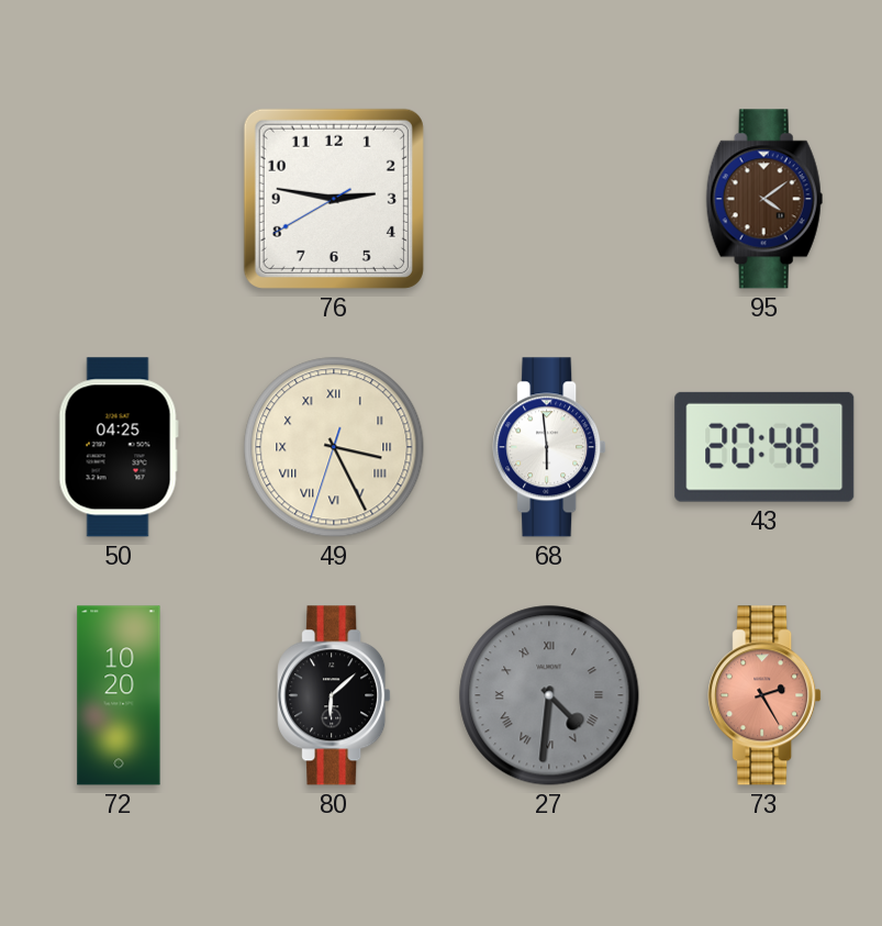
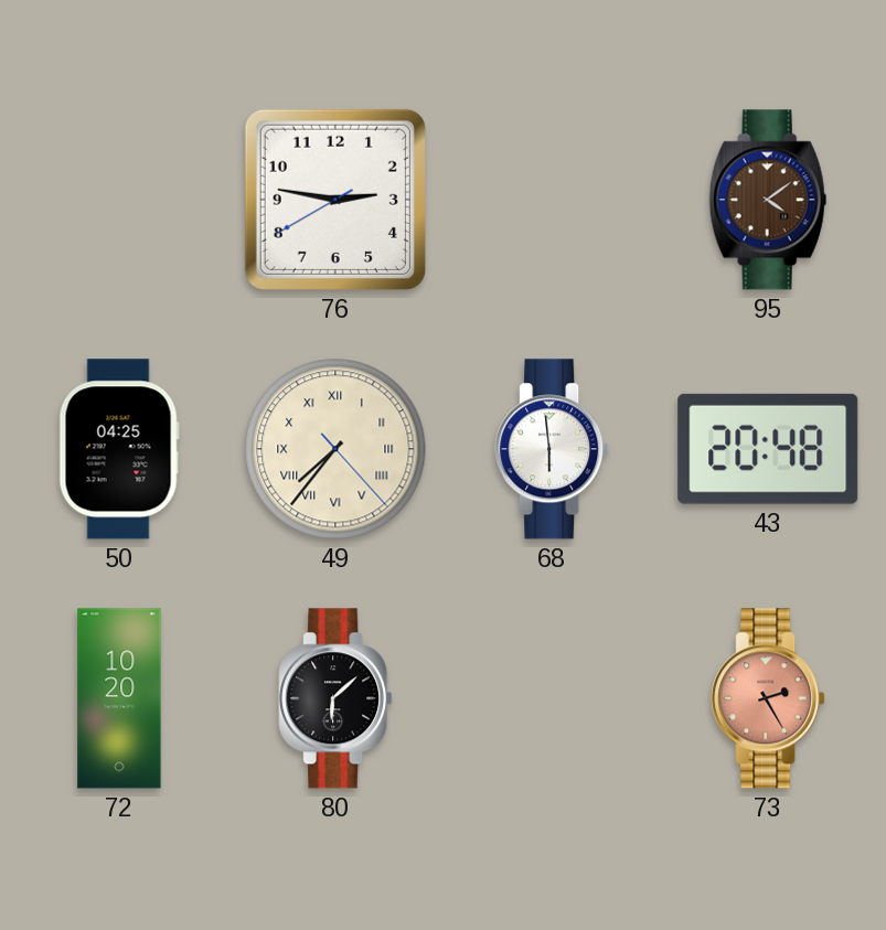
49: 3:25 -> 7:36
27: 4:31 -> none
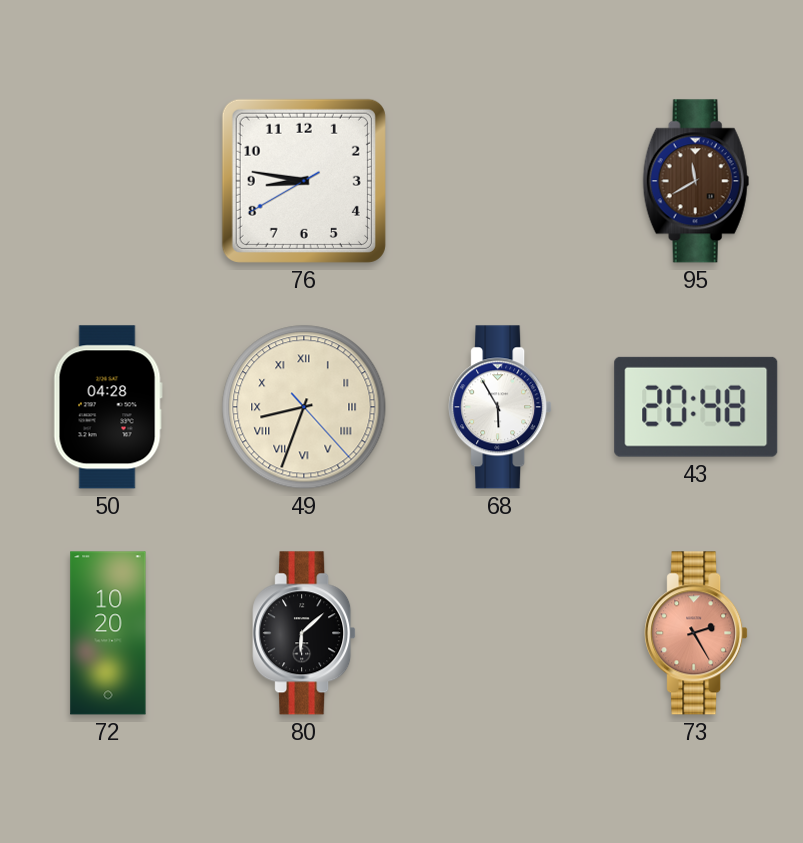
76: 2:46 -> 8:46
95: 4:09 -> 11:40
50: 04:25 -> 04:28
49: 7:36 -> 8:33
68: 5:59 -> 5:55
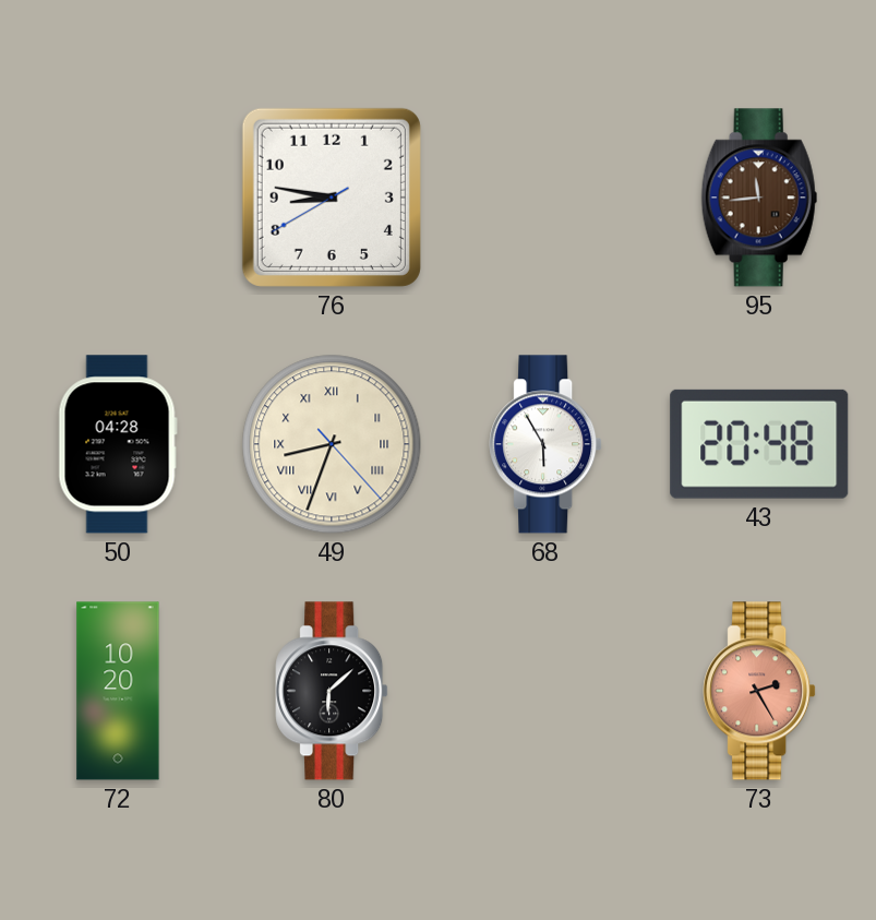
95: 11:40 -> 11:44
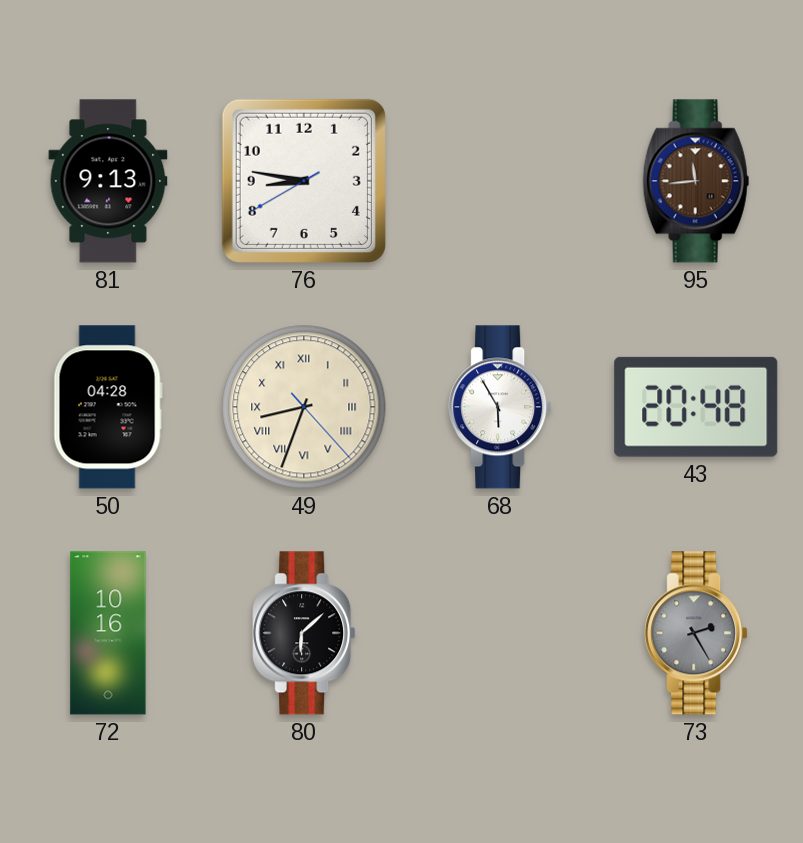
81: none -> 9:13
72: 10:20 -> 10:16
73 dial: salmon -> grey
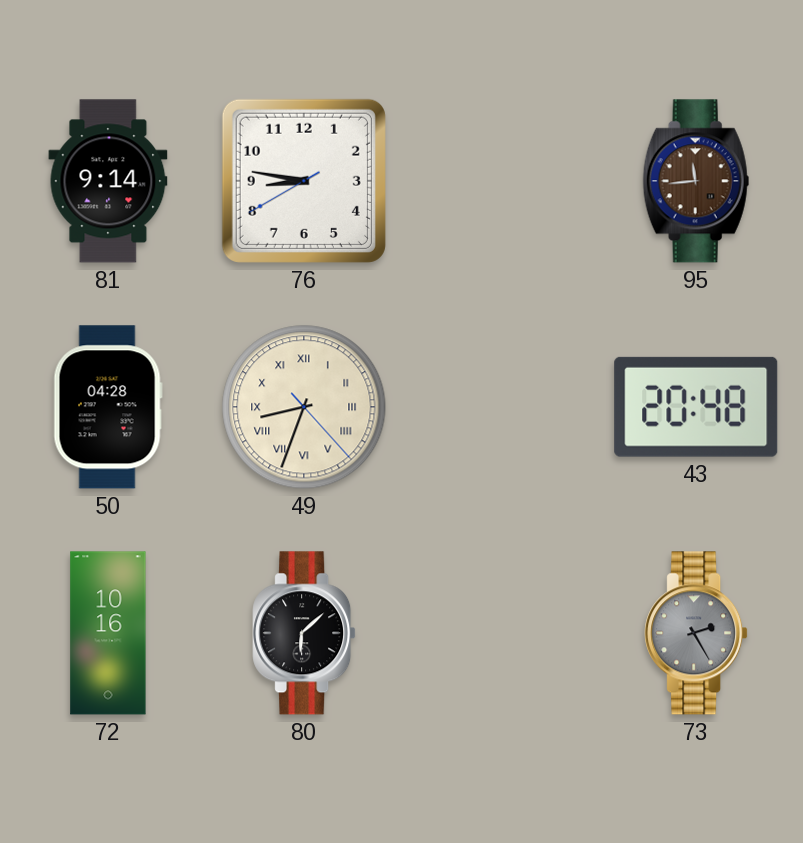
81: 9:13 -> 9:14
68: 5:55 -> none
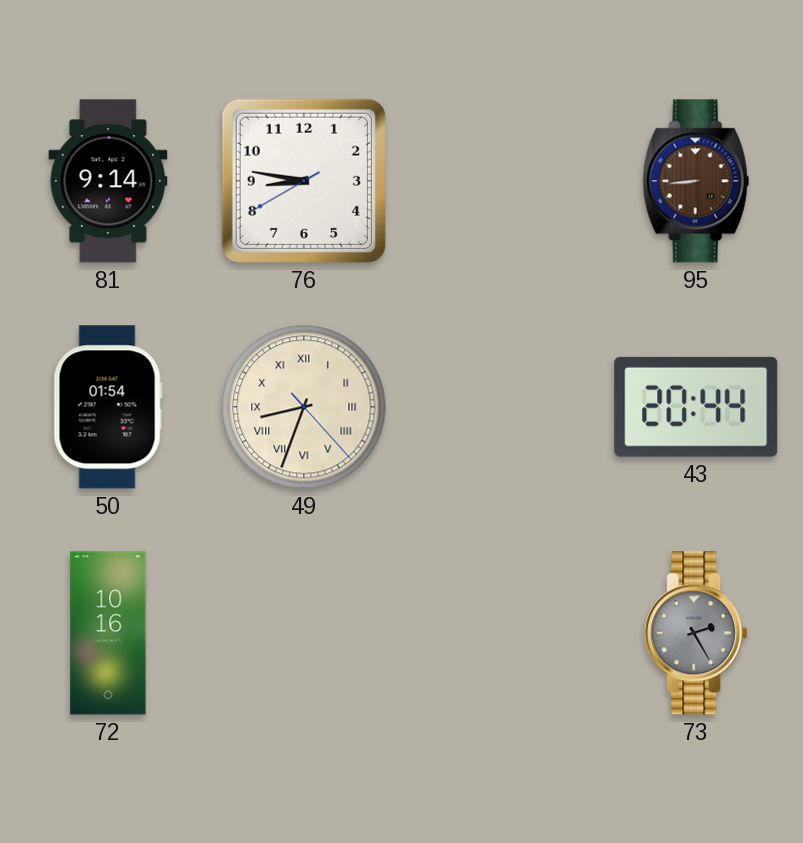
95: 11:44 -> 8:44
50: 04:28 -> 01:54
43: 20:48 -> 20:44
80: 6:08 -> none
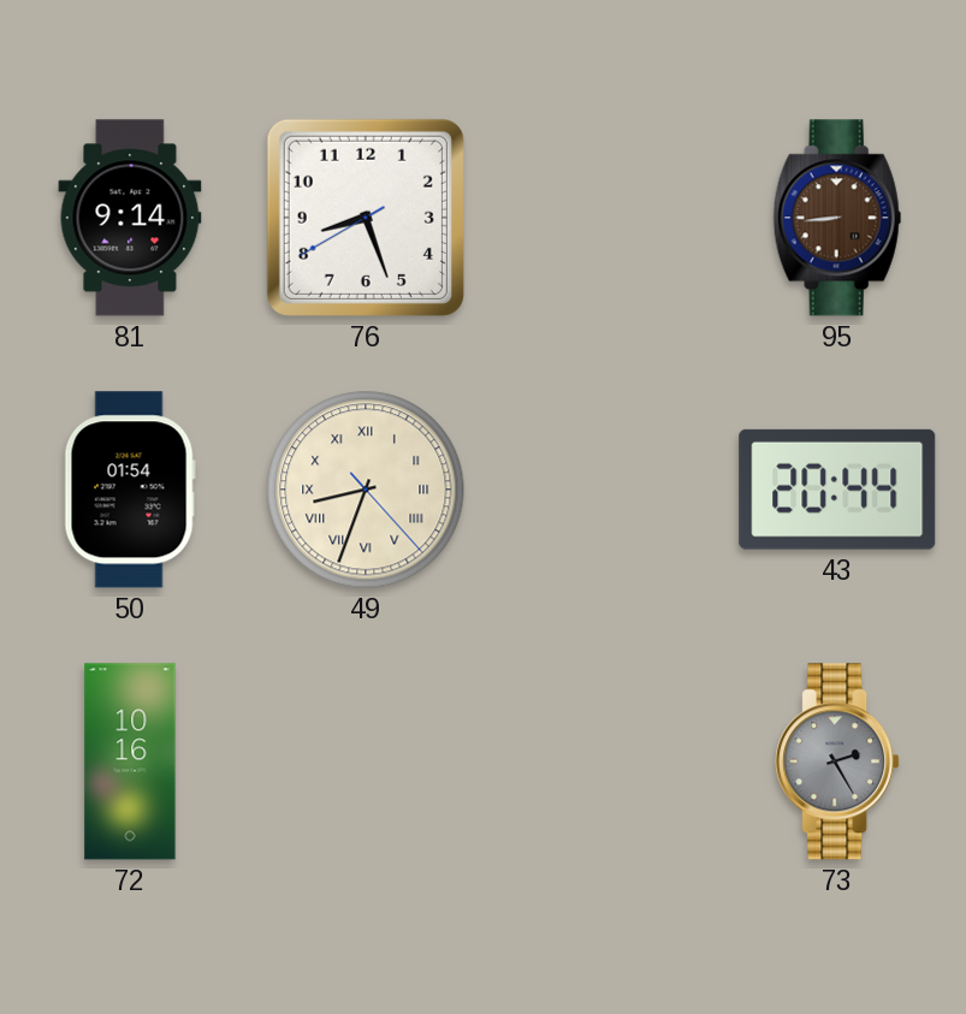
76: 8:46 -> 8:26
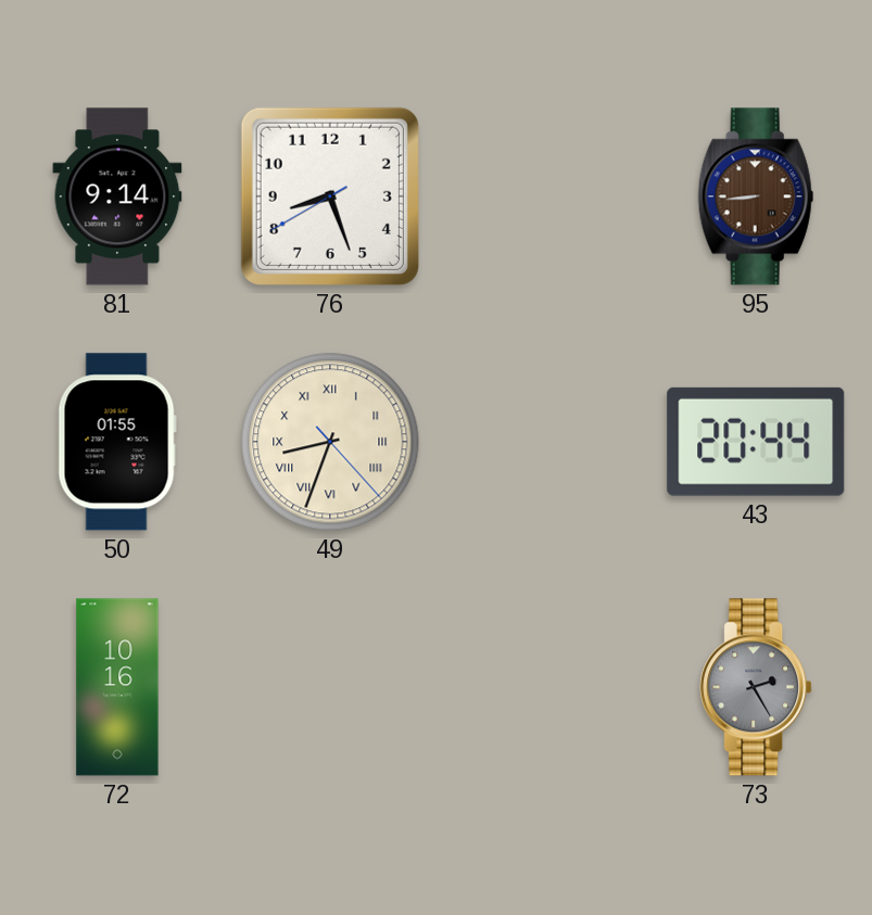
50: 01:54 -> 01:55
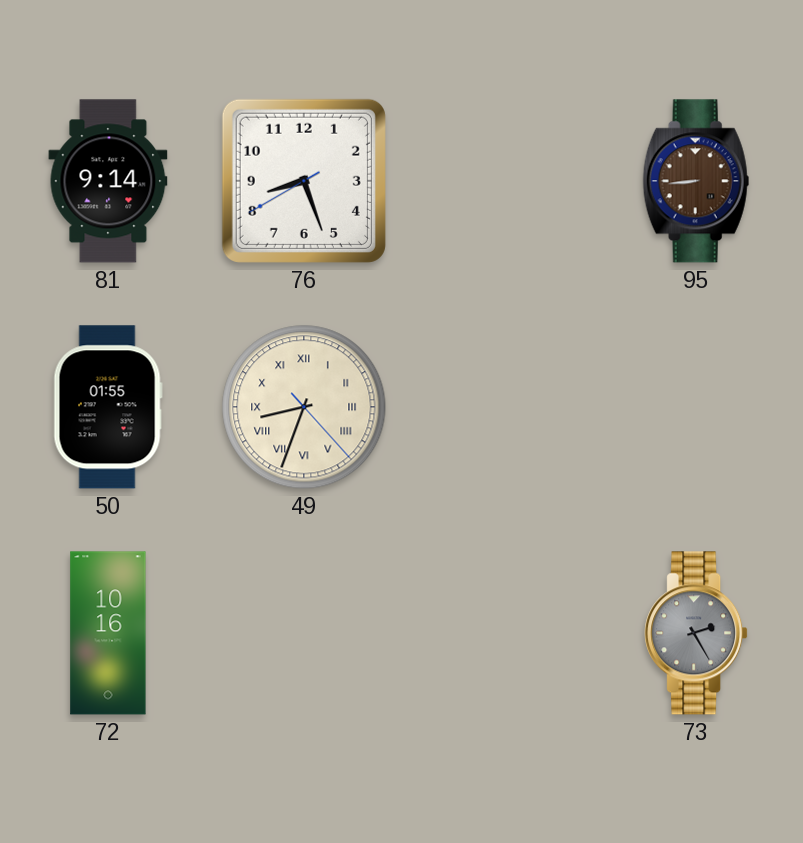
43: 20:44 -> none
